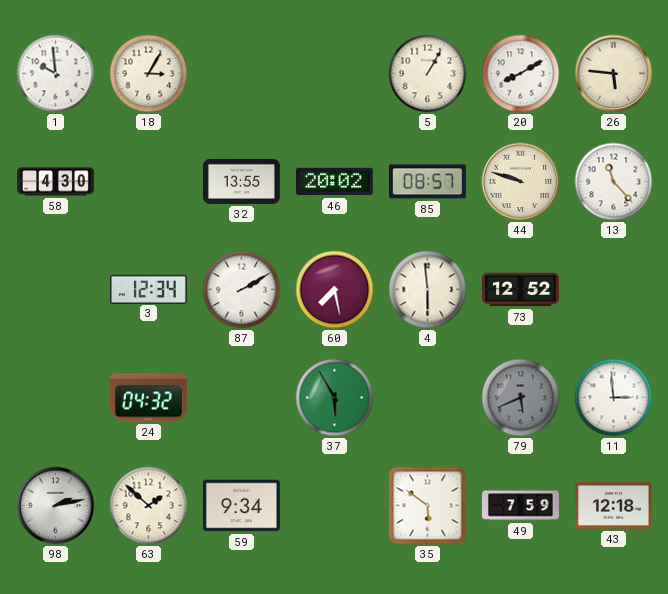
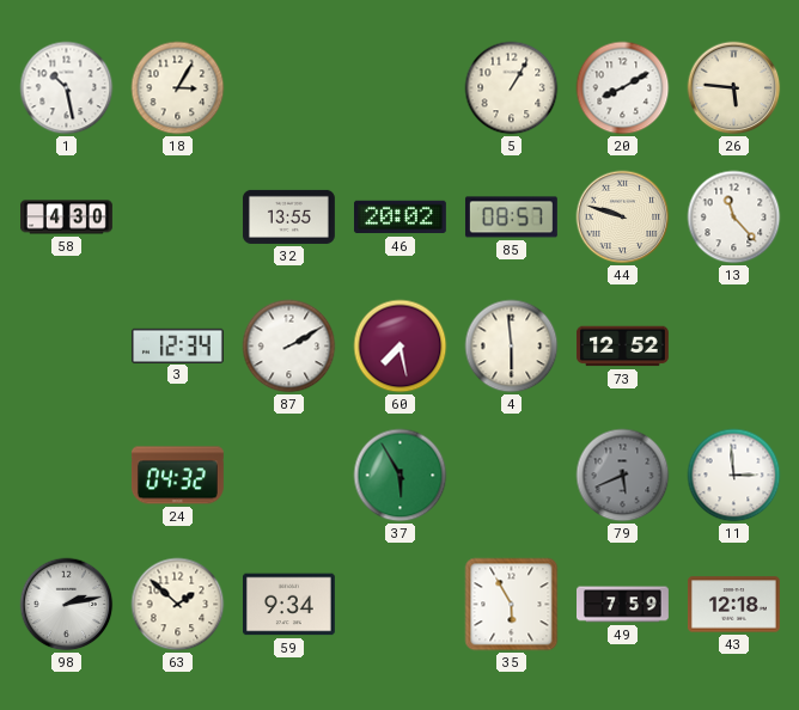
1: 9:59 -> 10:28
35: 5:51 -> 5:55
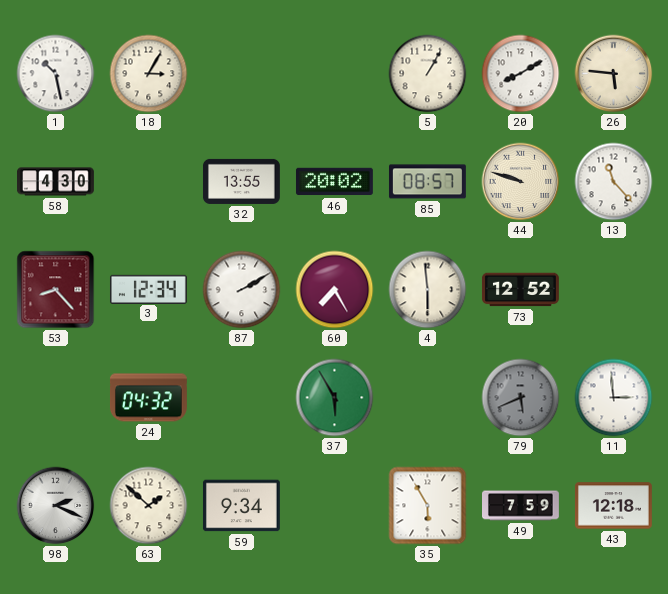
53: none -> 8:23
60: 7:28 -> 7:25
98: 2:13 -> 2:19
